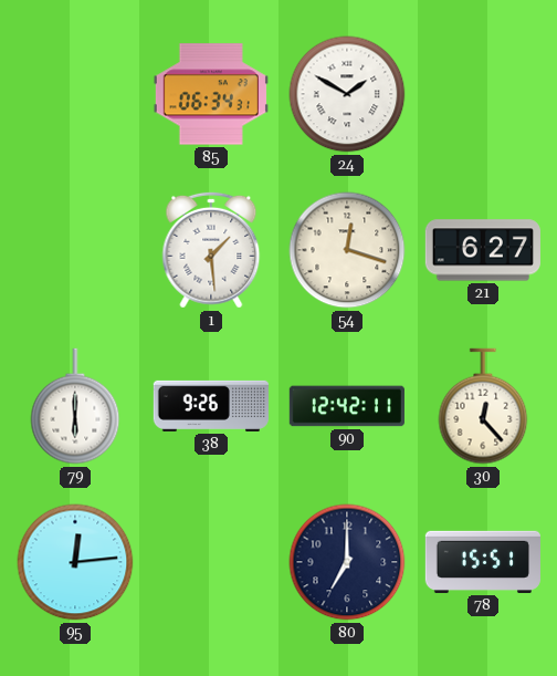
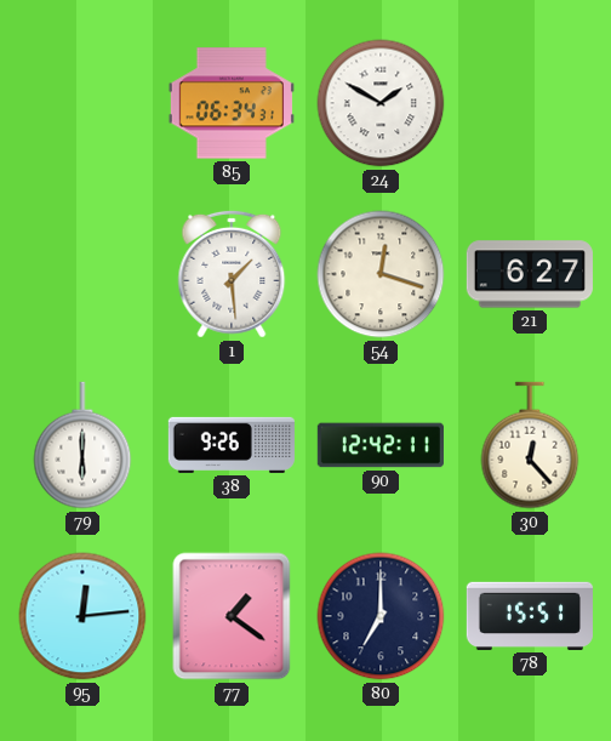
77: none -> 1:21
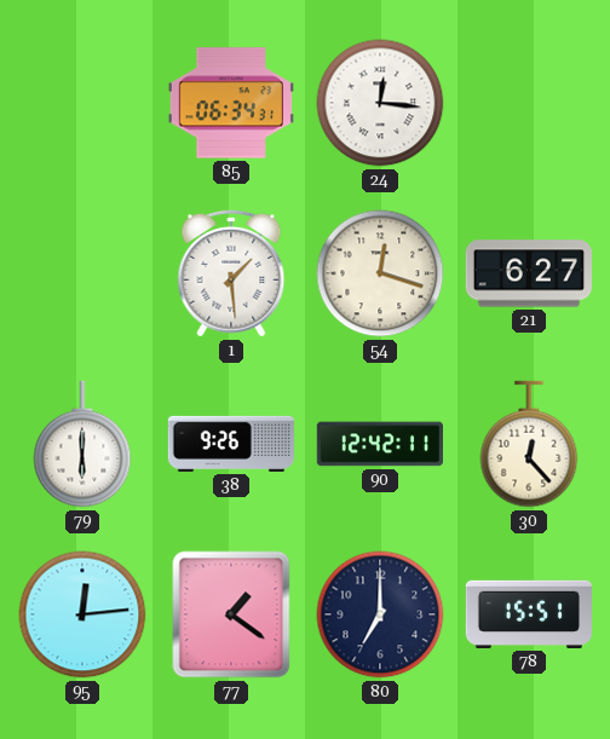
24: 1:50 -> 12:16
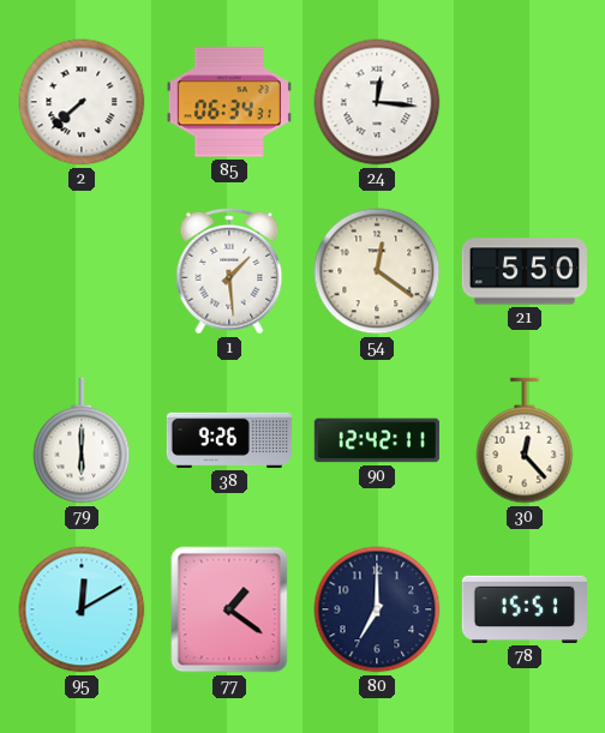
2: none -> 7:38
54: 12:18 -> 12:21
21: 6:27 -> 5:50
95: 12:14 -> 12:10
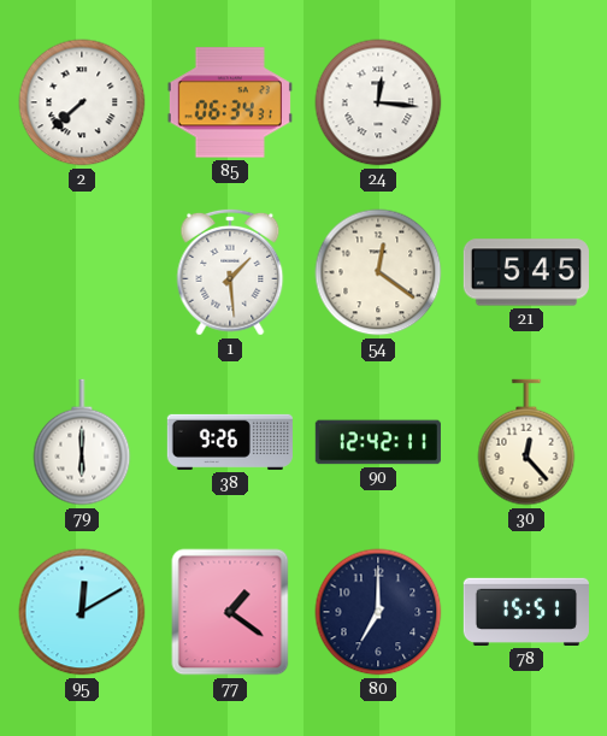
21: 5:50 -> 5:45
